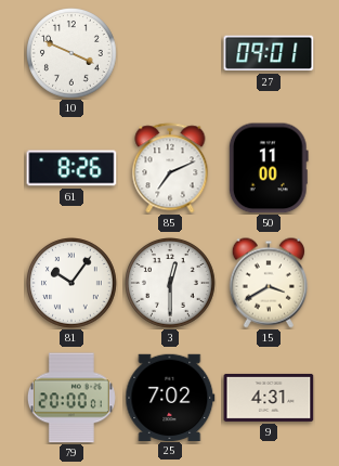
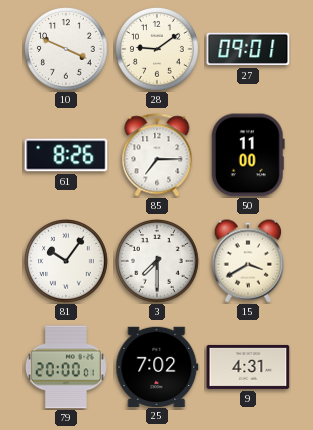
28: none -> 9:09
85: 7:11 -> 7:15
3: 12:30 -> 7:30
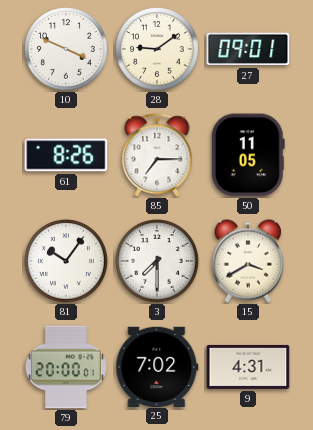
50: 11:00 -> 11:05
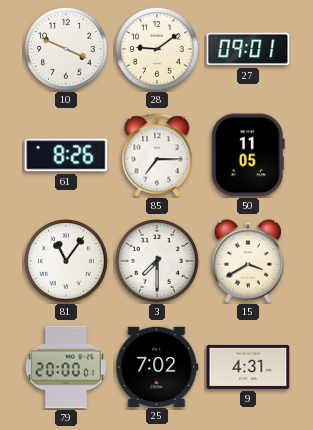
81: 10:06 -> 11:06
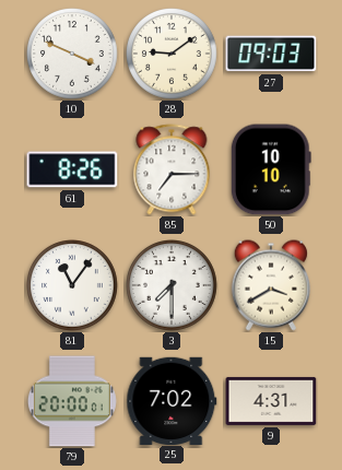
27: 09:01 -> 09:03
50: 11:05 -> 10:10
